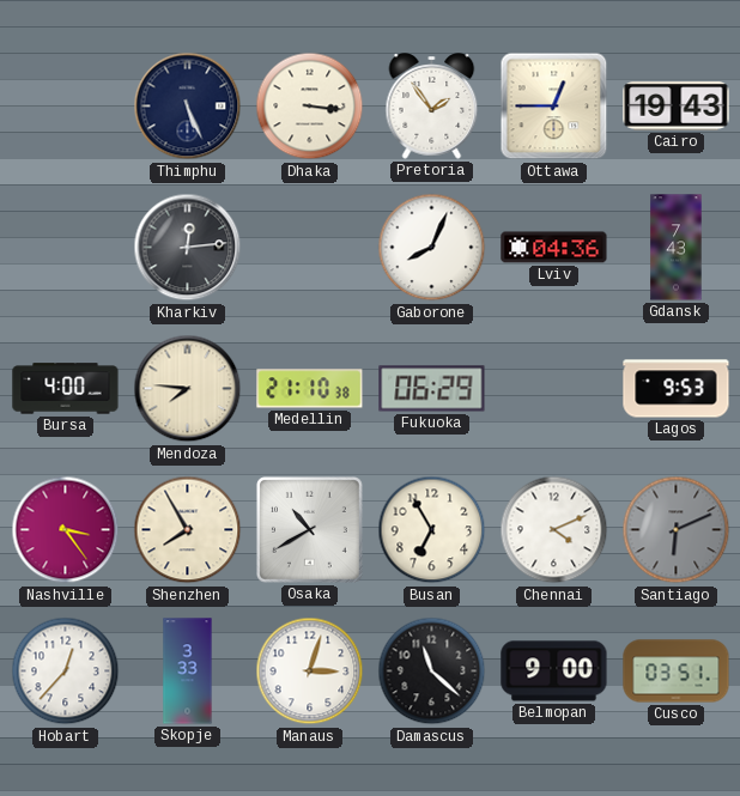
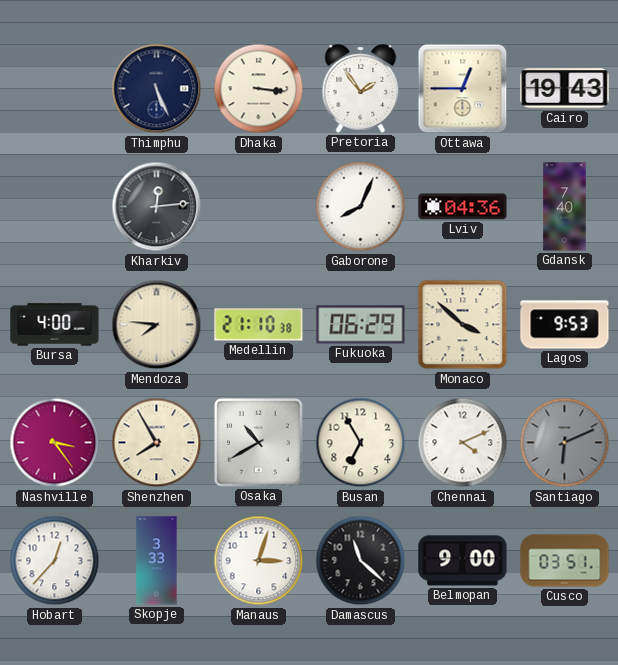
Gdansk: 7:43 -> 7:40
Monaco: none -> 3:52
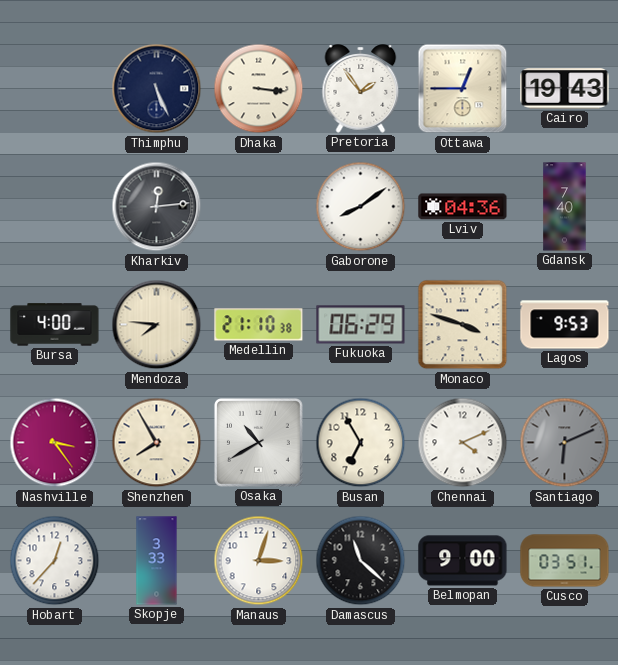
Gaborone: 8:04 -> 8:09
Monaco: 3:52 -> 3:48
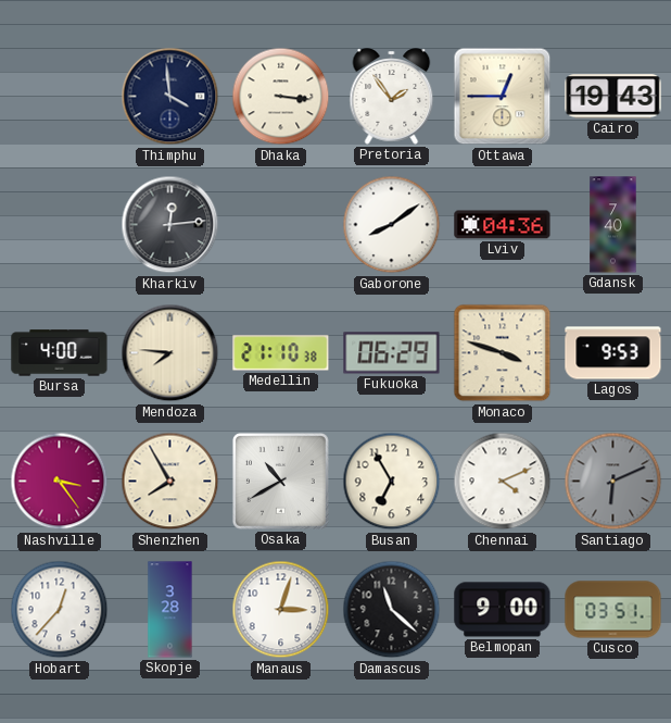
Thimphu: 5:26 -> 3:59
Skopje: 3:33 -> 3:28
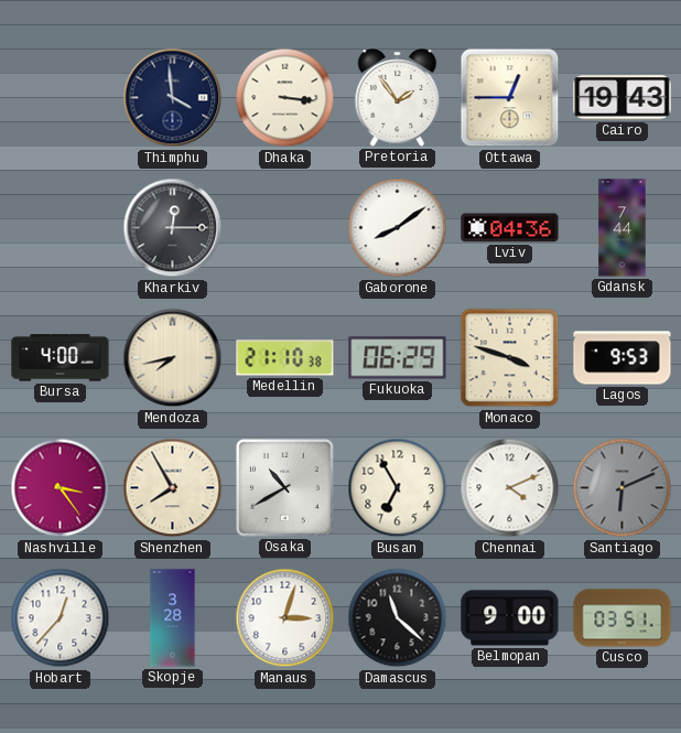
Kharkiv: 12:14 -> 12:15
Gdansk: 7:40 -> 7:44
Mendoza: 7:46 -> 7:43
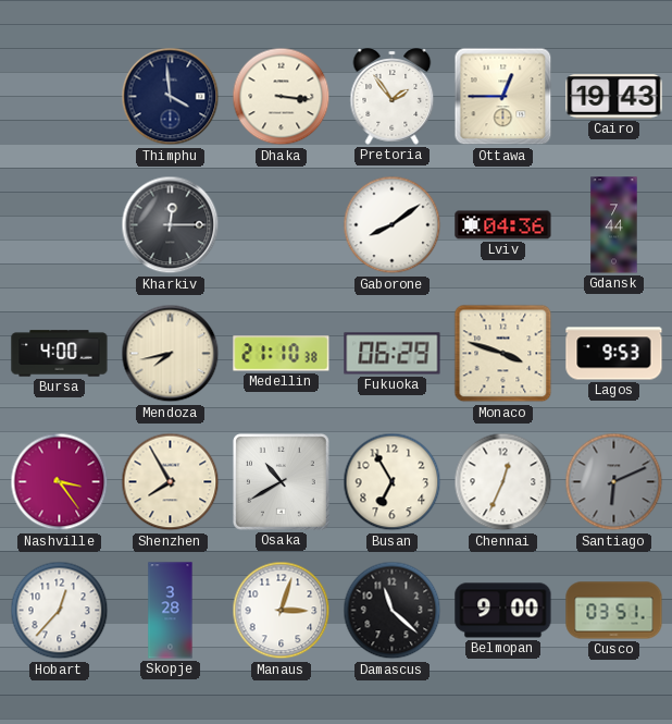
Chennai: 4:11 -> 12:34
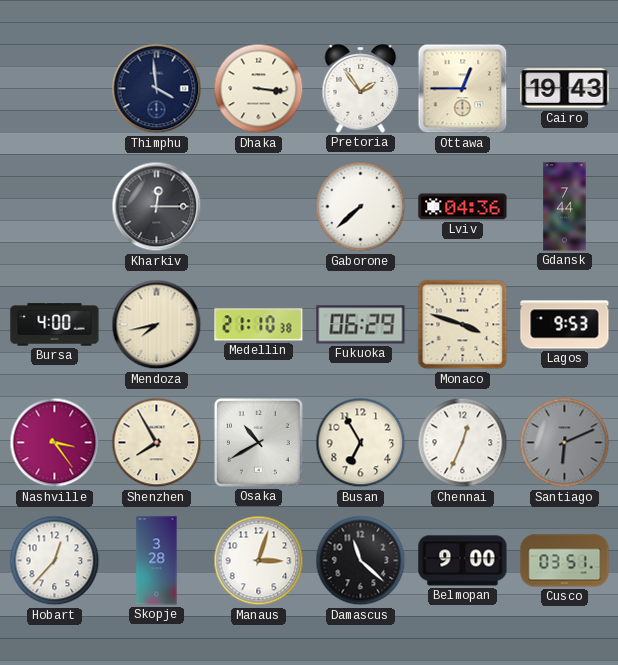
Gaborone: 8:09 -> 7:38
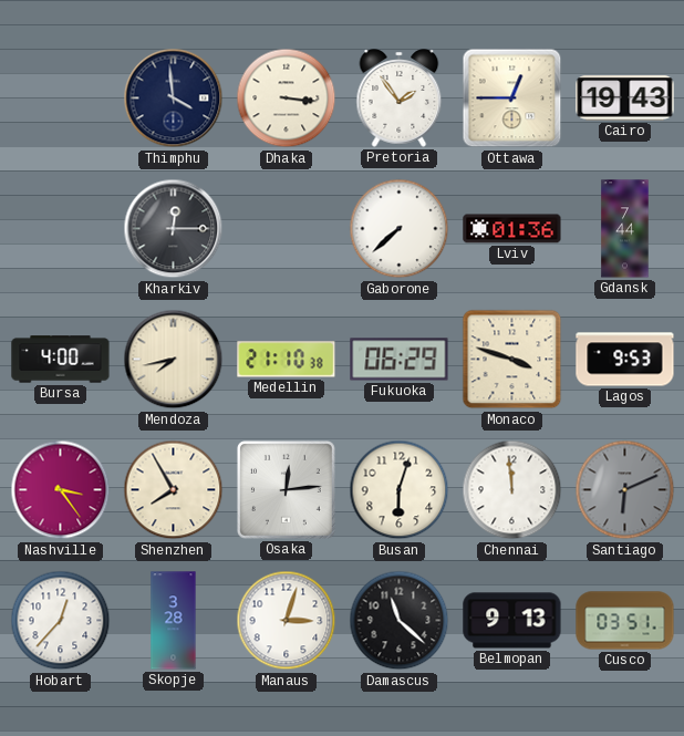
Lviv: 04:36 -> 01:36
Osaka: 10:40 -> 12:14
Busan: 6:55 -> 6:03
Chennai: 12:34 -> 11:59
Belmopan: 9:00 -> 9:13
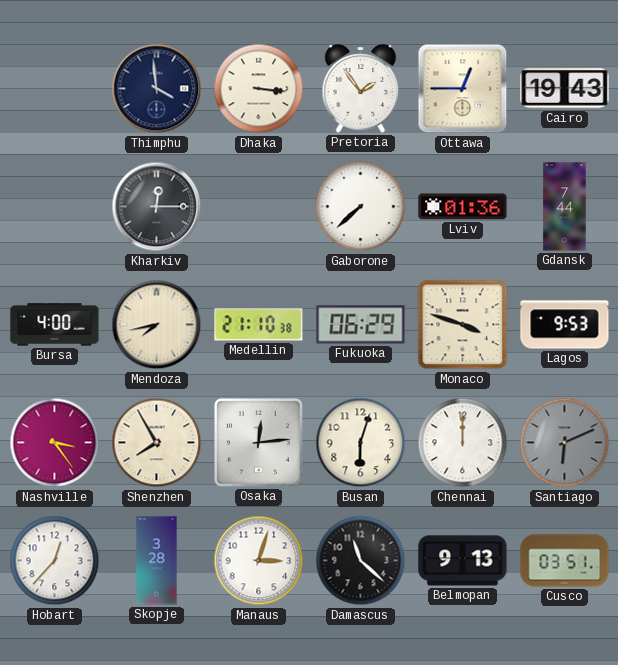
Chennai: 11:59 -> 12:00
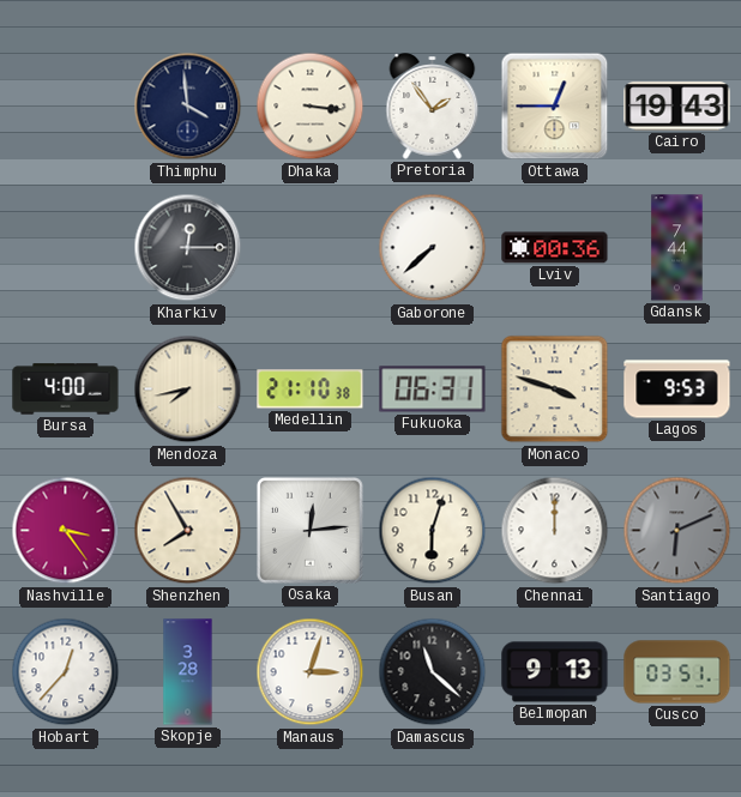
Lviv: 01:36 -> 00:36
Fukuoka: 06:29 -> 06:31
